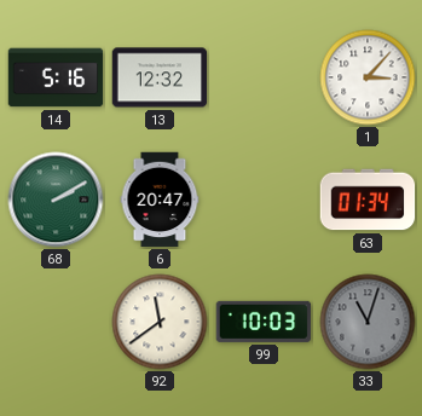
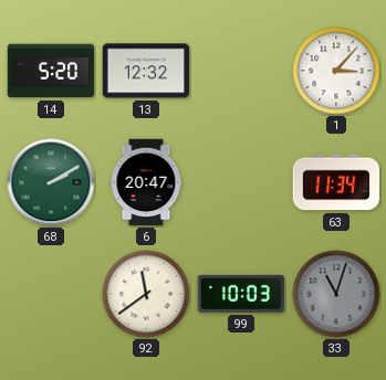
14: 5:16 -> 5:20
63: 01:34 -> 11:34
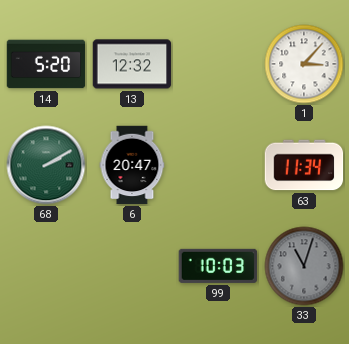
92: 11:39 -> none
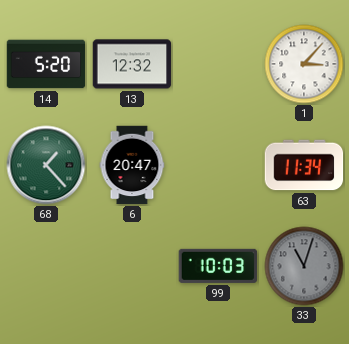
68: 2:10 -> 1:23
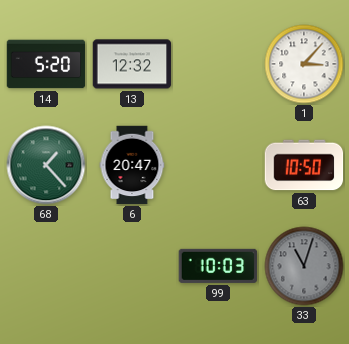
63: 11:34 -> 10:50
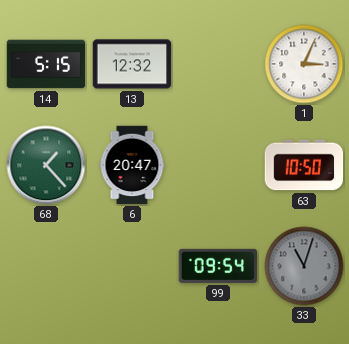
14: 5:20 -> 5:15
1: 3:07 -> 3:04
99: 10:03 -> 09:54
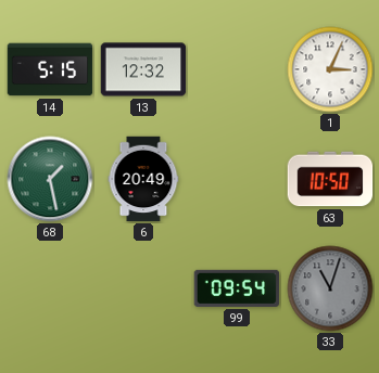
68: 1:23 -> 1:28
6: 20:47 -> 20:49
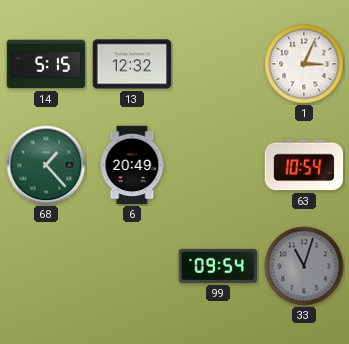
68: 1:28 -> 1:23
63: 10:50 -> 10:54
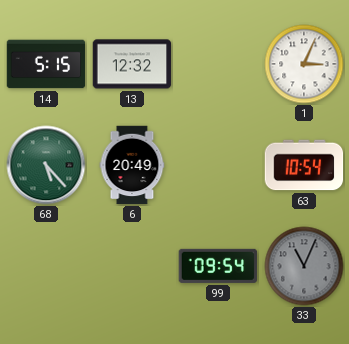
68: 1:23 -> 5:23
33: 11:03 -> 11:04
